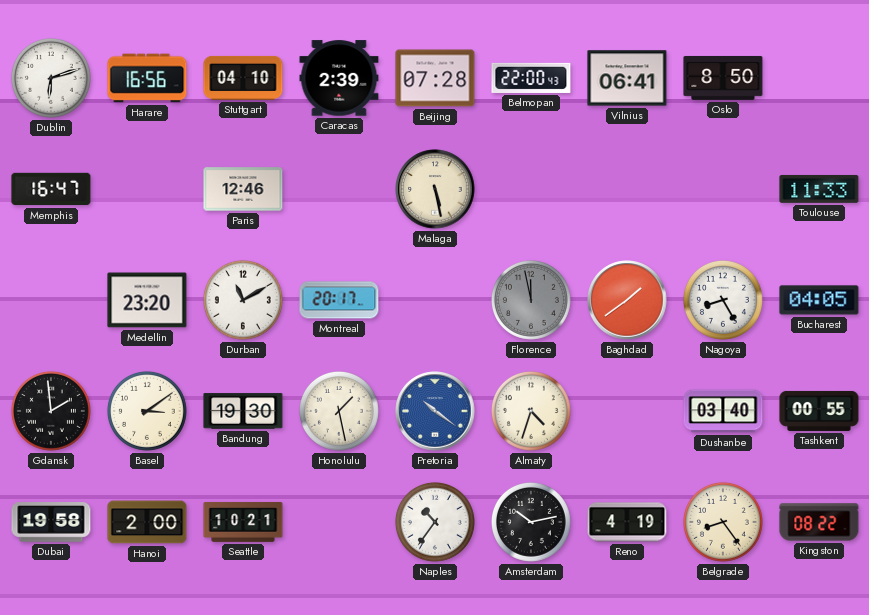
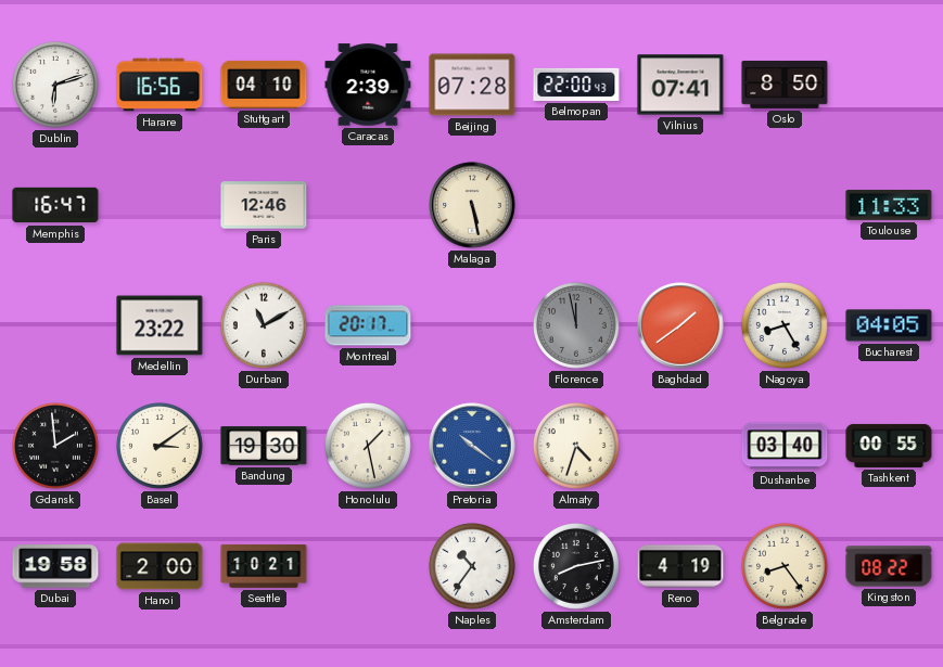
Vilnius: 06:41 -> 07:41
Medellin: 23:20 -> 23:22
Amsterdam: 10:13 -> 8:13
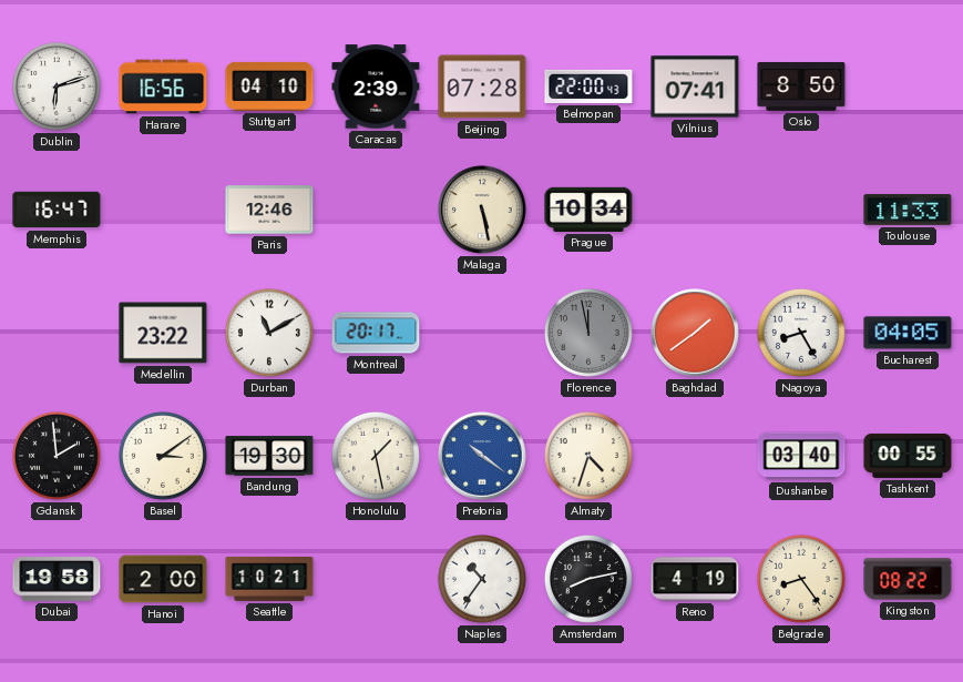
Prague: none -> 10:34
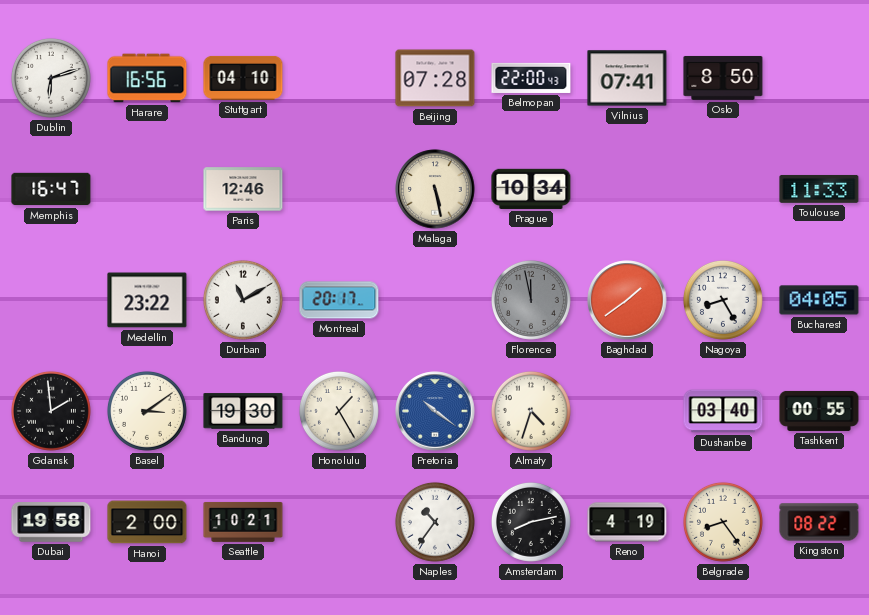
Caracas: 2:39 -> none
Honolulu: 1:28 -> 1:25
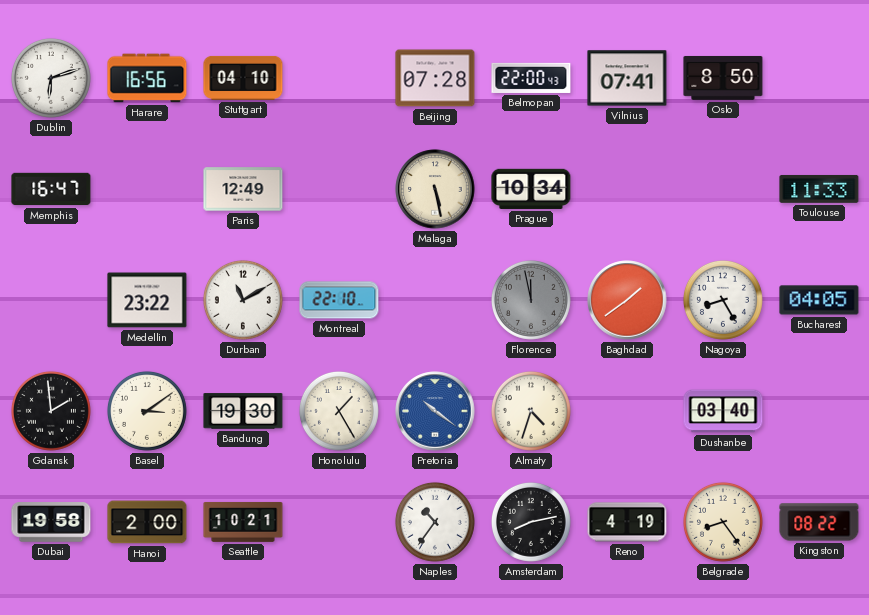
Paris: 12:46 -> 12:49
Montreal: 20:17 -> 22:10
Tashkent: 00:55 -> none
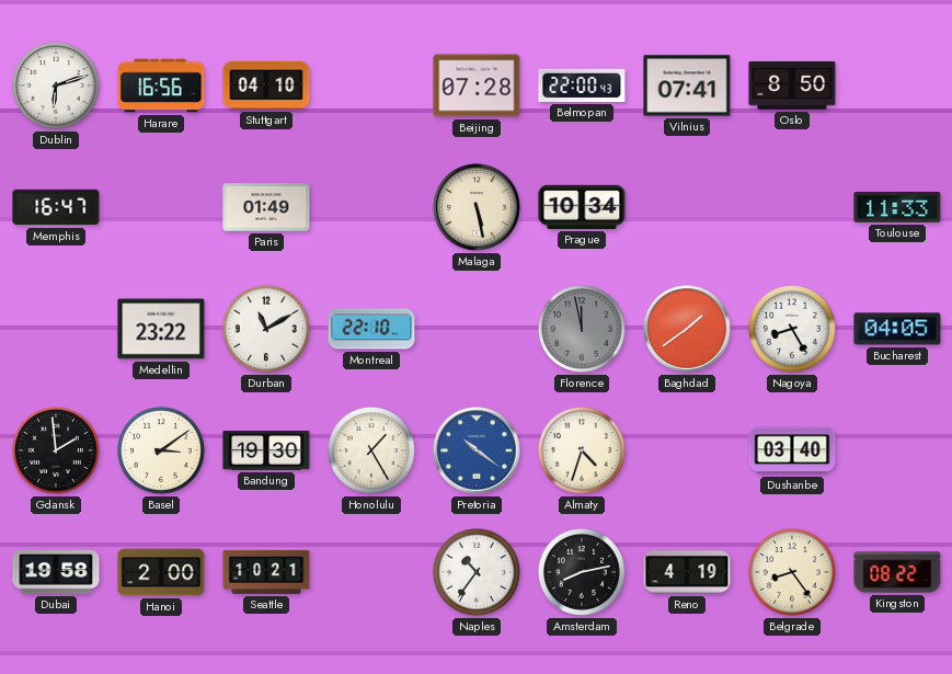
Paris: 12:49 -> 01:49
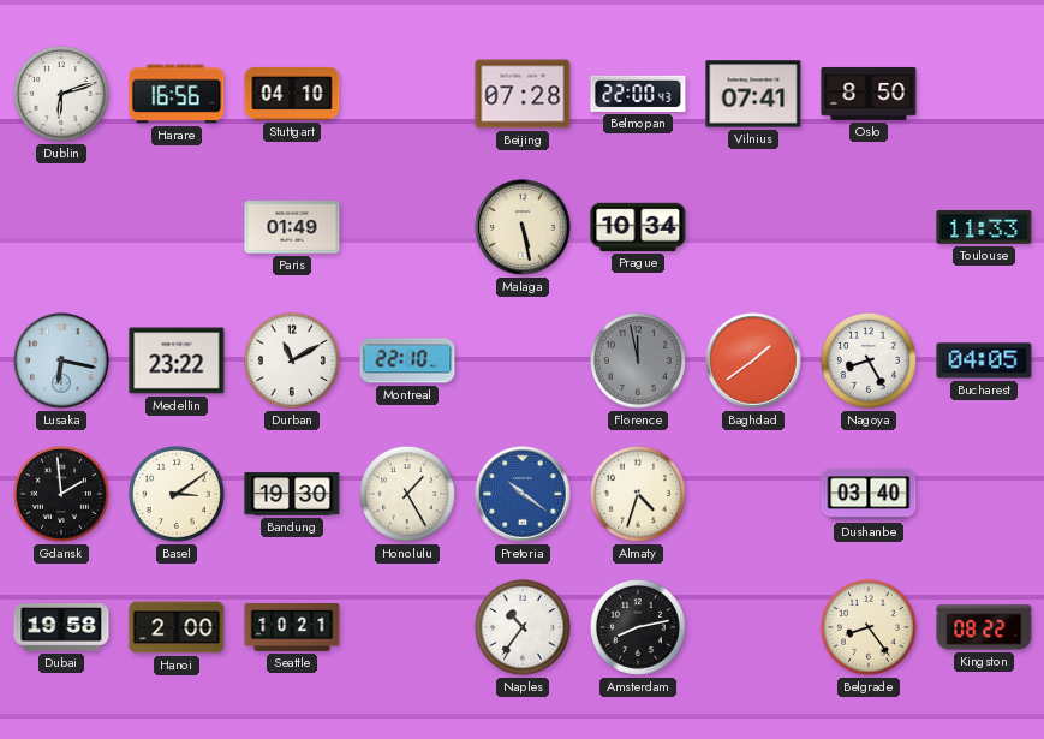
Memphis: 16:47 -> none
Lusaka: none -> 6:17
Reno: 4:19 -> none
